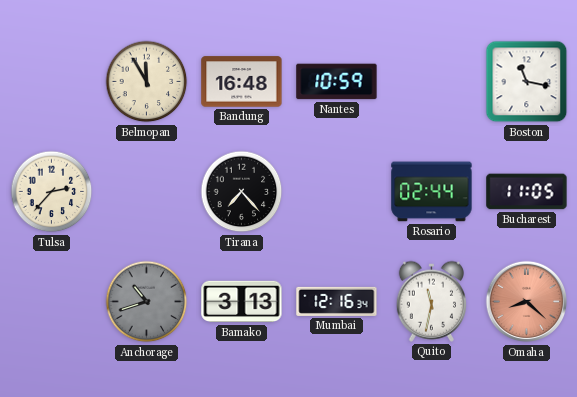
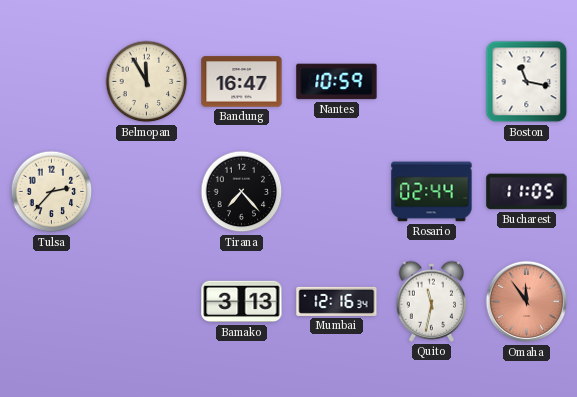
Bandung: 16:48 -> 16:47
Anchorage: 10:42 -> none
Omaha: 8:22 -> 11:54
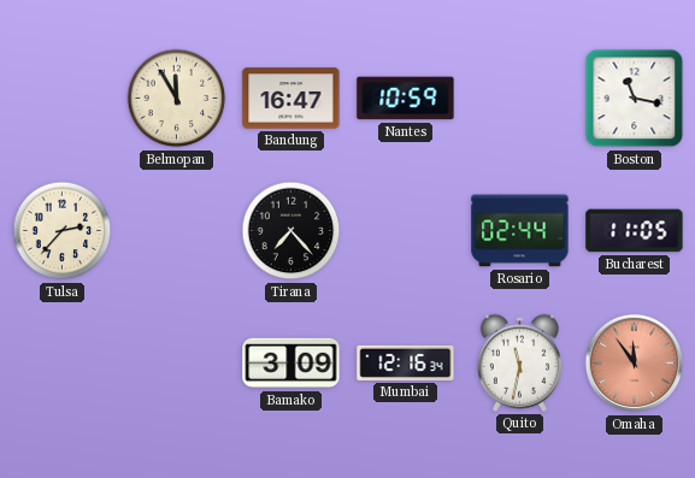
Bamako: 3:13 -> 3:09
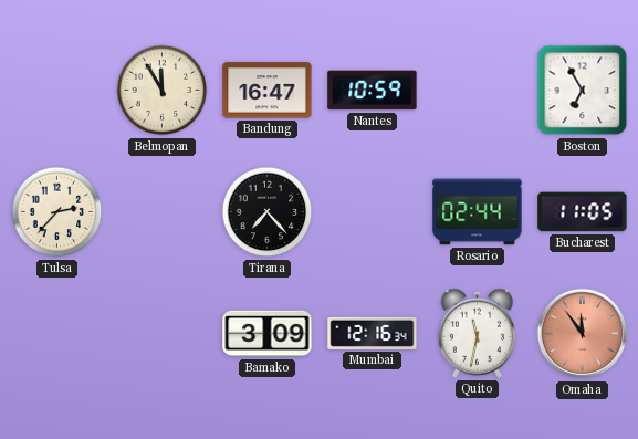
Boston: 11:17 -> 6:55
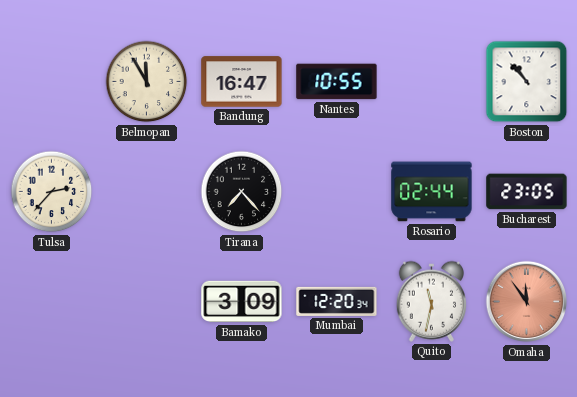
Nantes: 10:59 -> 10:55
Boston: 6:55 -> 10:53
Bucharest: 11:05 -> 23:05
Mumbai: 12:16 -> 12:20
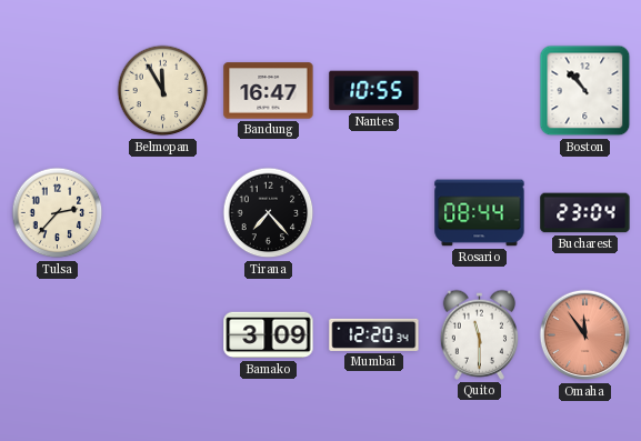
Rosario: 02:44 -> 08:44
Bucharest: 23:05 -> 23:04
Quito: 11:32 -> 11:30
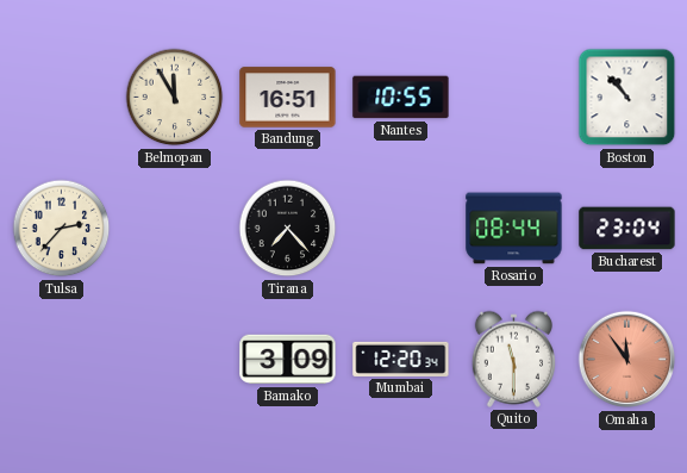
Bandung: 16:47 -> 16:51
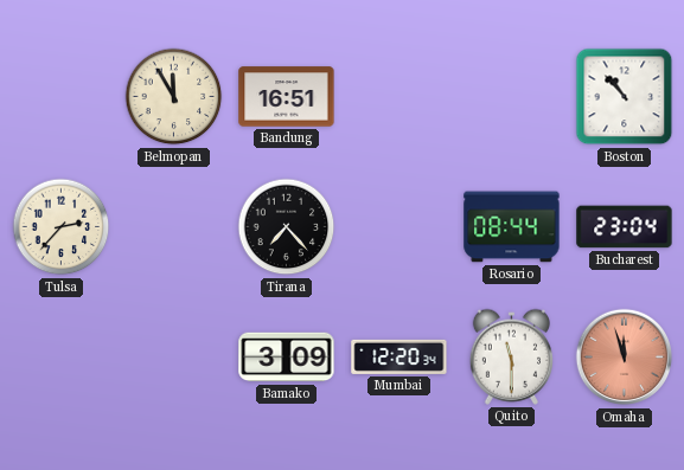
Nantes: 10:55 -> none
Omaha: 11:54 -> 11:57
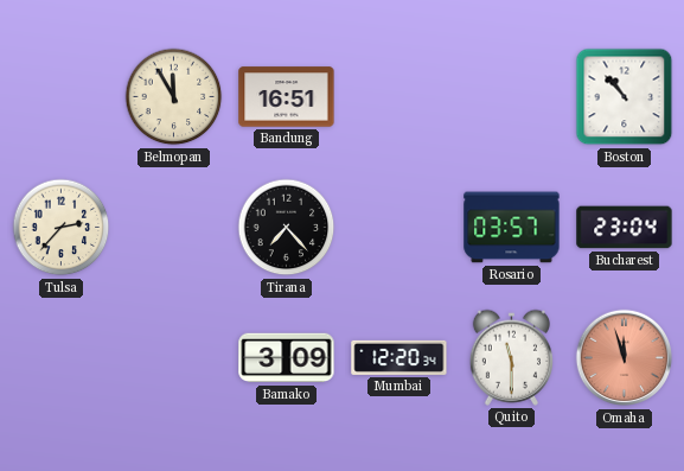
Rosario: 08:44 -> 03:57
